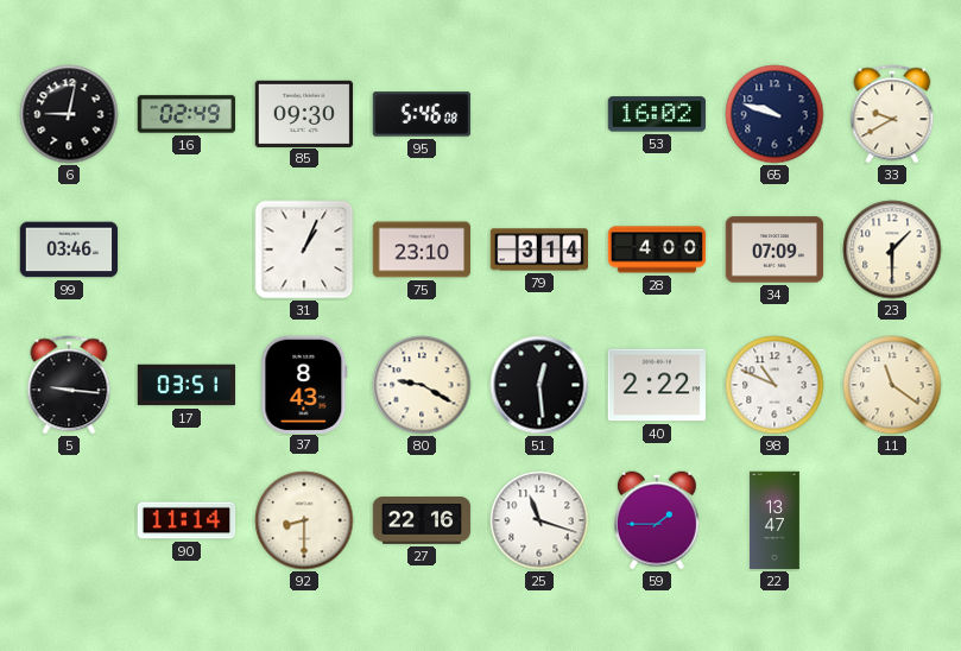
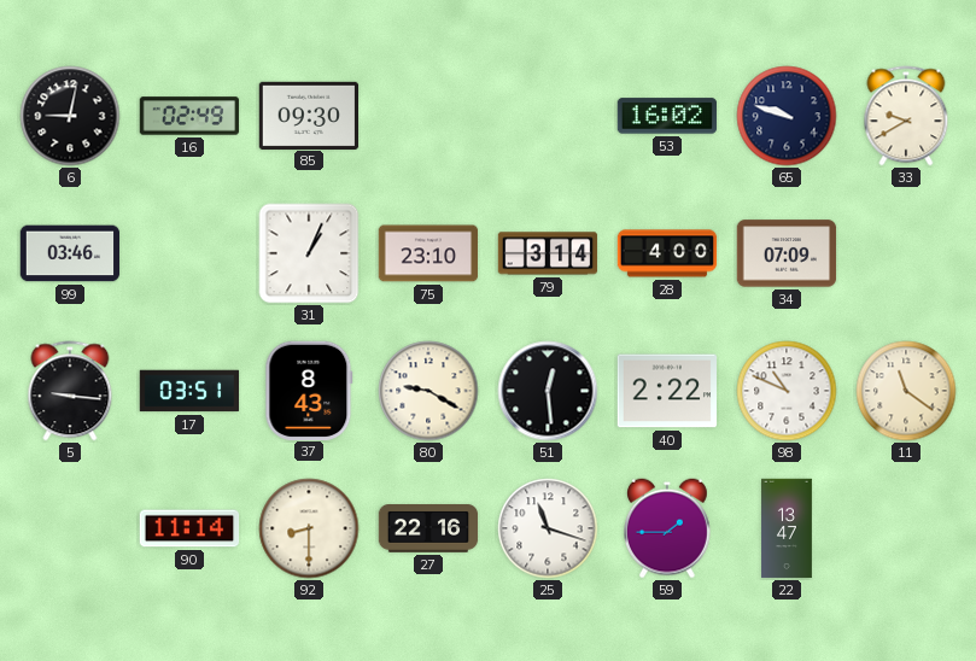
95: 5:46 -> none
23: 1:30 -> none
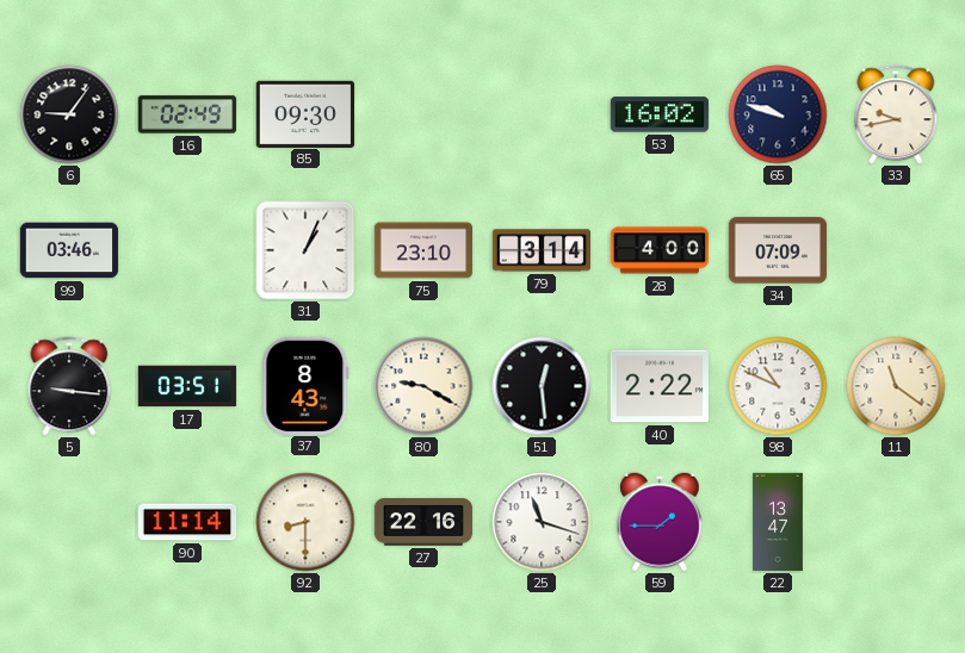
6: 9:02 -> 9:06
33: 9:40 -> 9:43
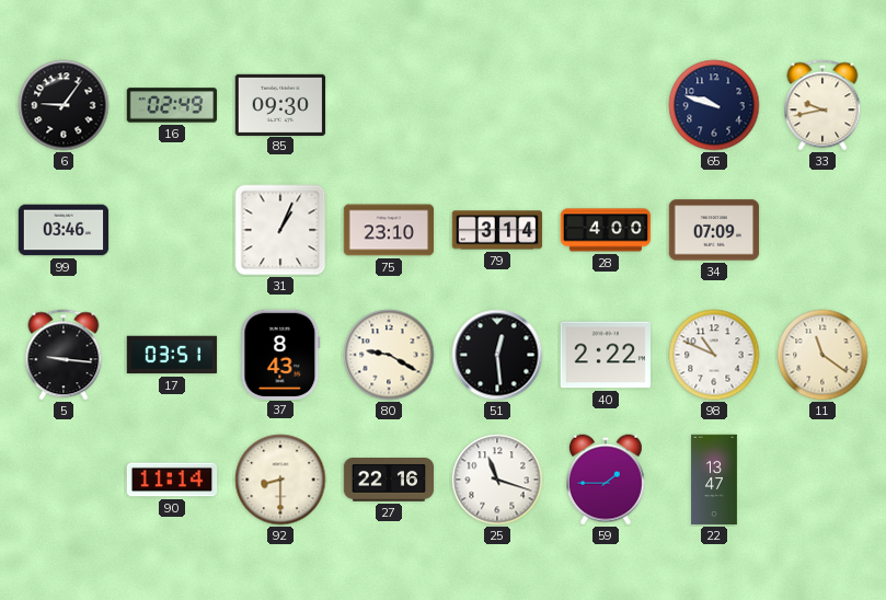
53: 16:02 -> none
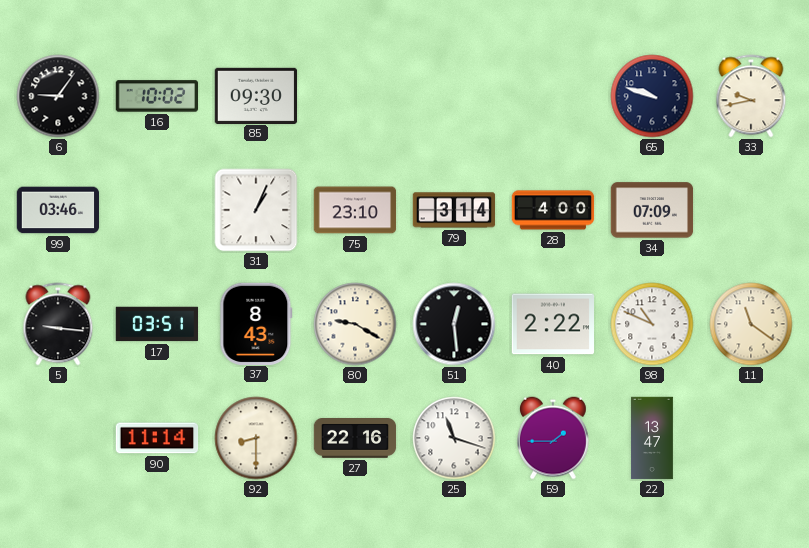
16: 02:49 -> 10:02
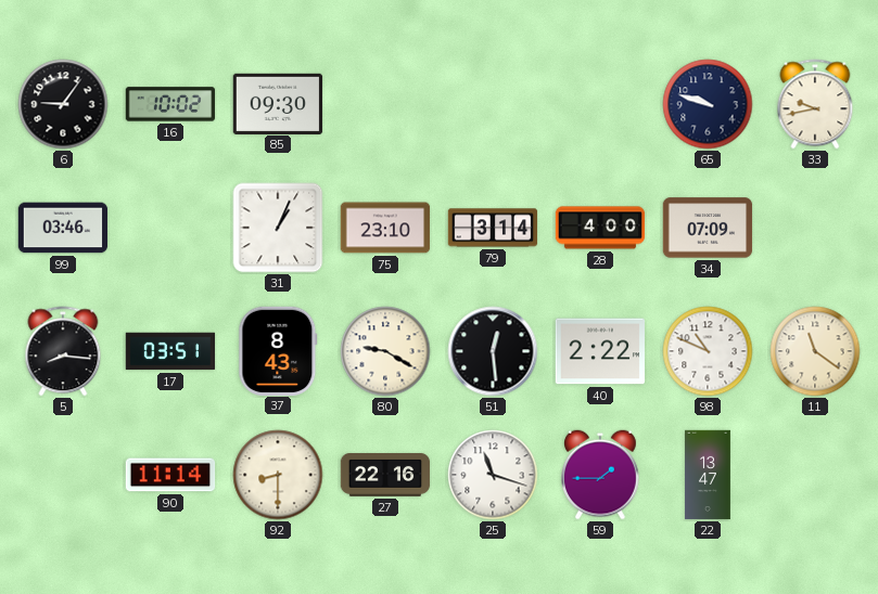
5: 9:16 -> 8:16
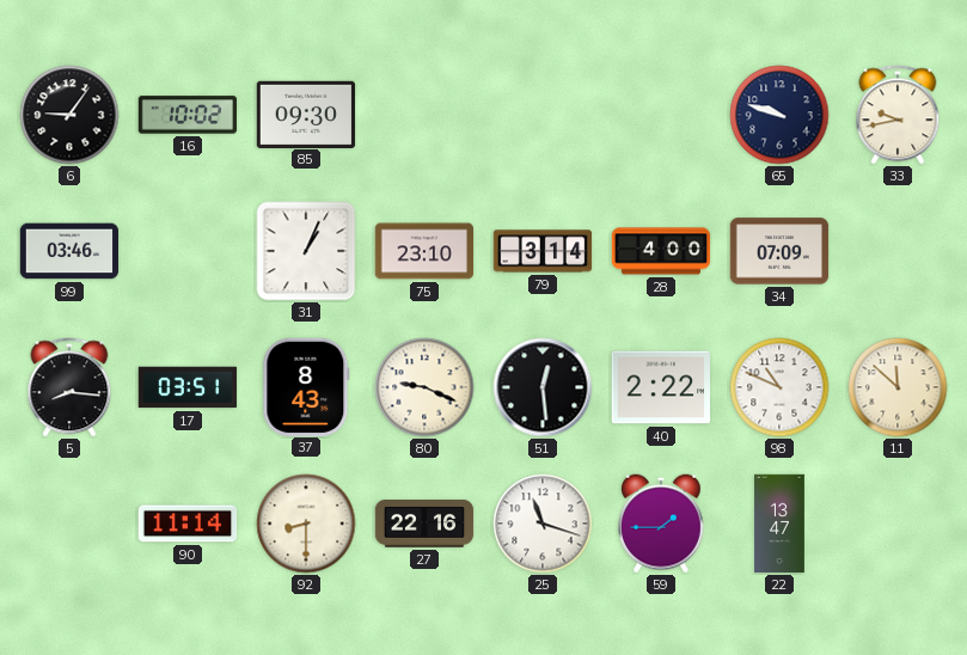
80: 9:20 -> 9:19
11: 11:21 -> 11:52
